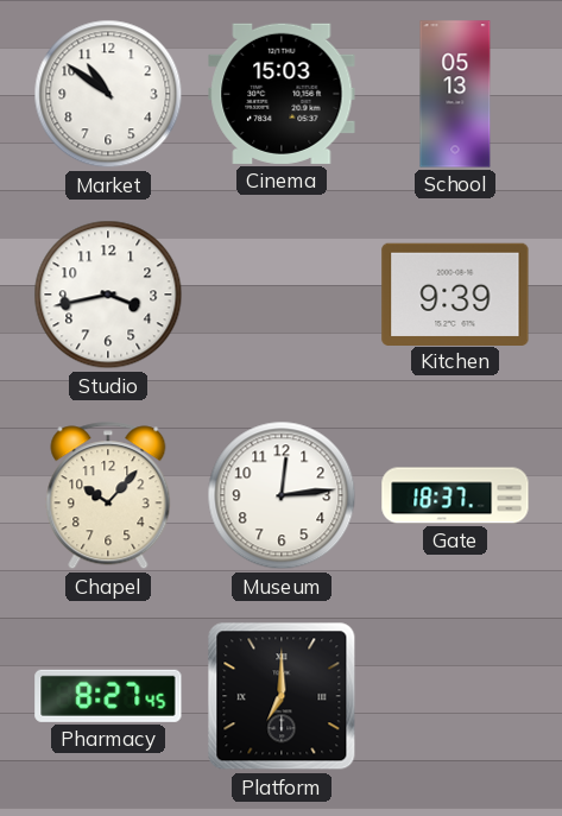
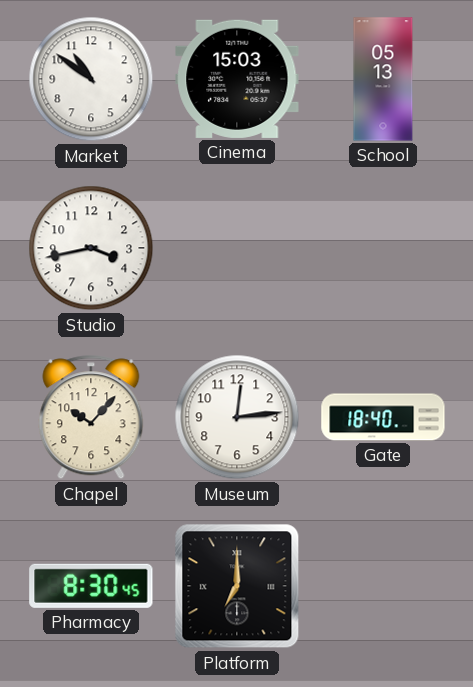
Kitchen: 9:39 -> none
Gate: 18:37 -> 18:40
Pharmacy: 8:27 -> 8:30
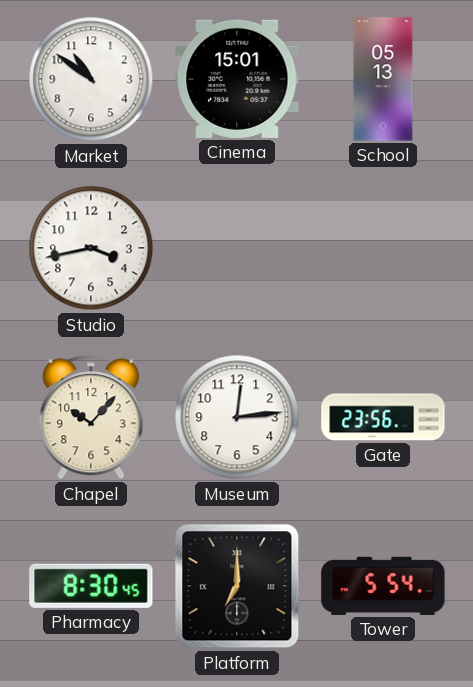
Cinema: 15:03 -> 15:01
Gate: 18:40 -> 23:56
Tower: none -> 5:54
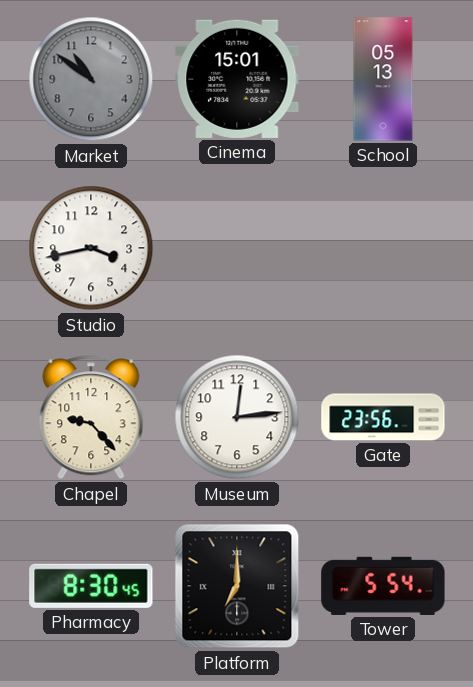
Market dial: white -> grey
Chapel: 10:07 -> 9:23
